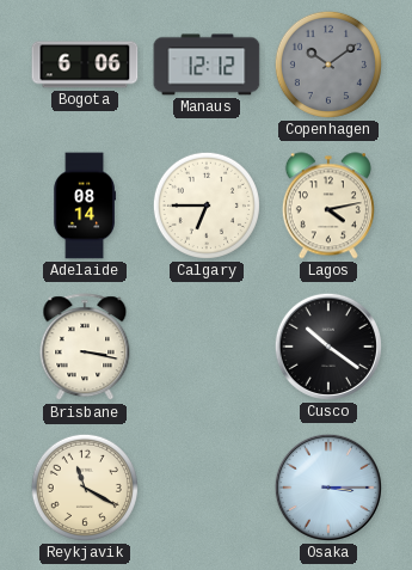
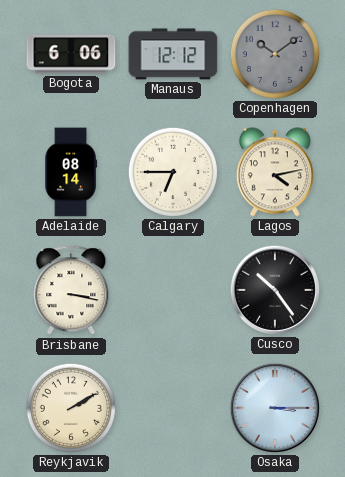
Cusco: 10:21 -> 10:24
Reykjavik: 11:20 -> 2:10
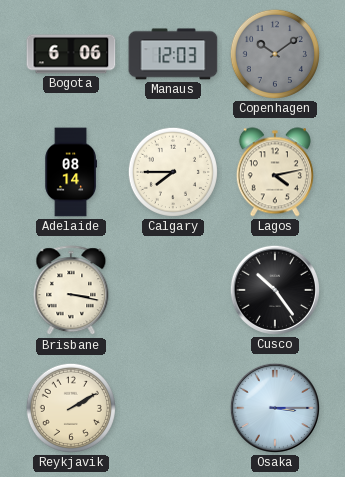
Manaus: 12:12 -> 12:03
Calgary: 6:45 -> 7:45
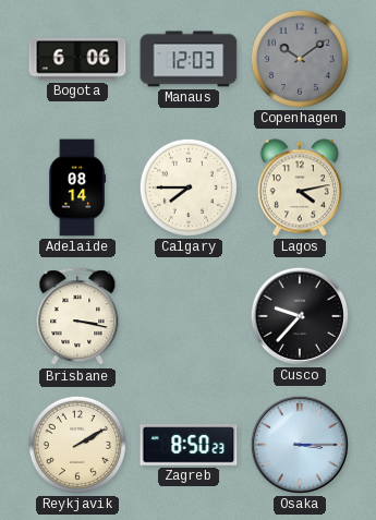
Cusco: 10:24 -> 9:37
Zagreb: none -> 8:50
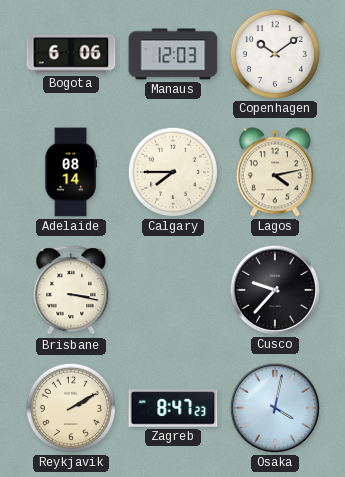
Copenhagen dial: grey -> white
Zagreb: 8:50 -> 8:47
Osaka: 3:15 -> 4:02
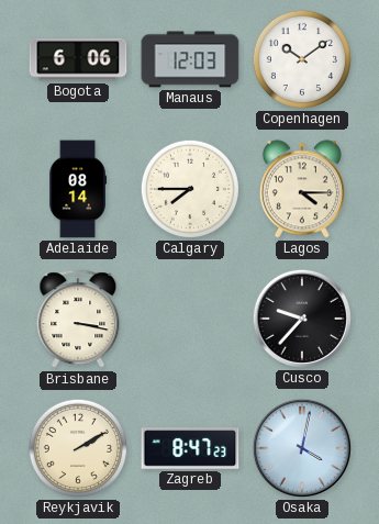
Lagos: 4:13 -> 4:15
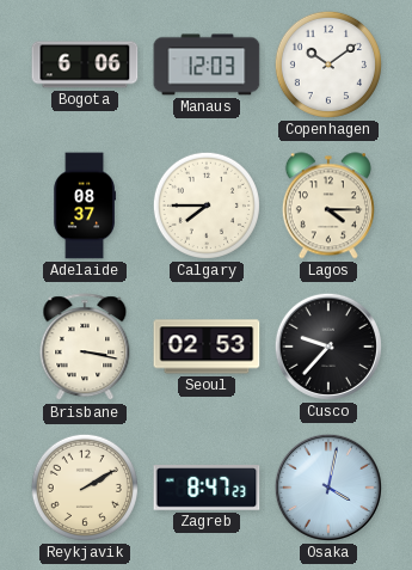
Adelaide: 08:14 -> 08:37
Seoul: none -> 02:53
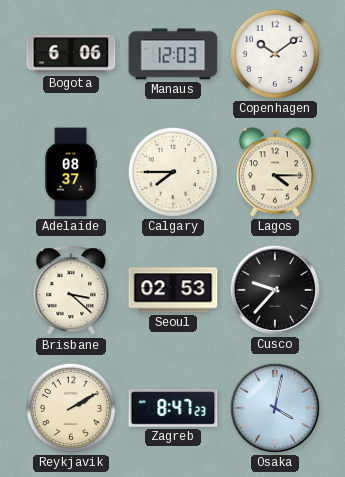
Brisbane: 3:17 -> 3:22
